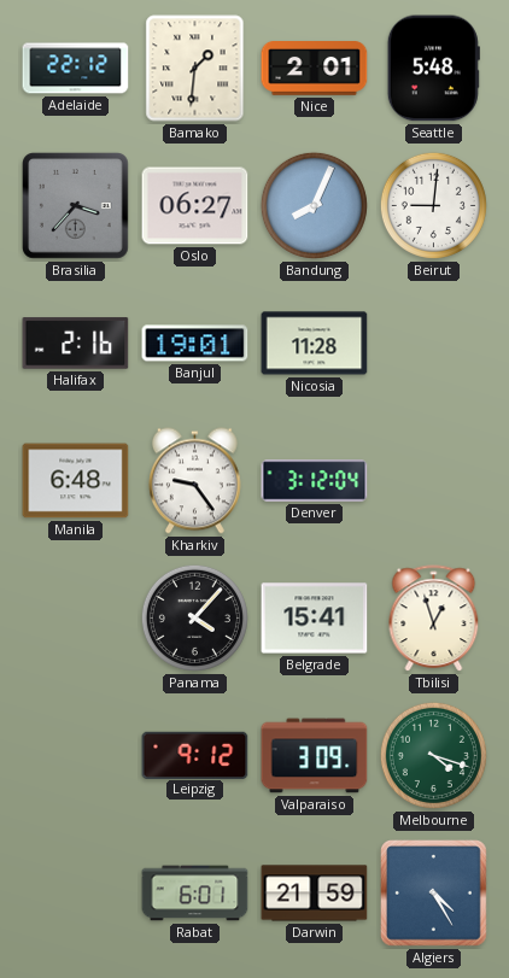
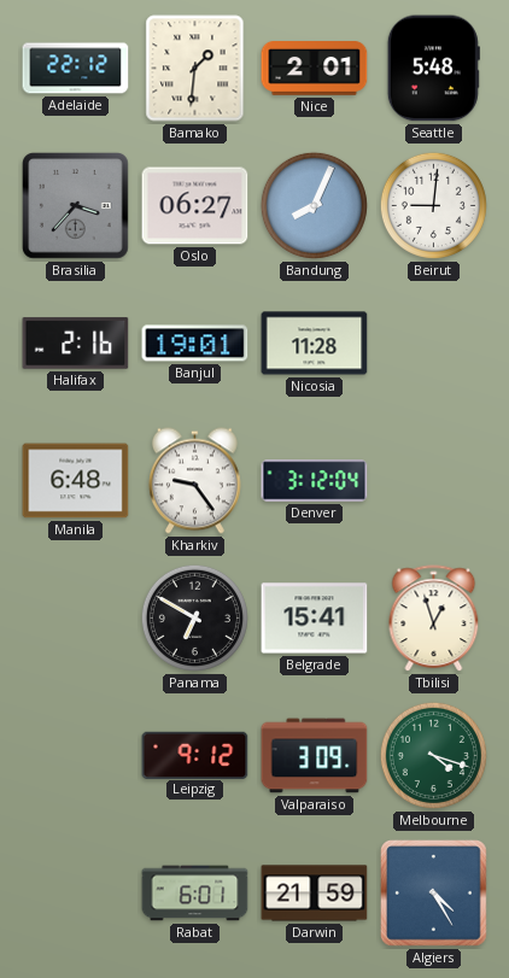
Panama: 4:07 -> 6:50
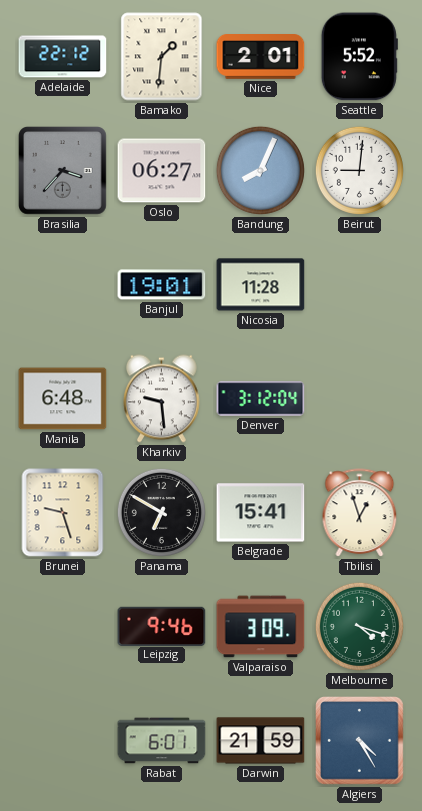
Seattle: 5:48 -> 5:52
Halifax: 2:16 -> none
Kharkiv: 9:24 -> 9:29
Brunei: none -> 9:27
Leipzig: 9:12 -> 9:46
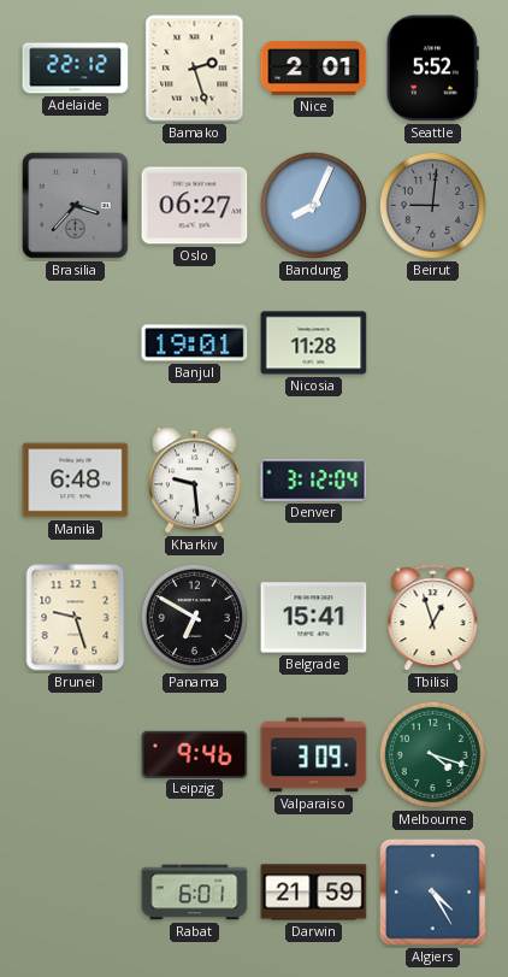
Bamako: 1:31 -> 2:27
Beirut dial: white -> grey
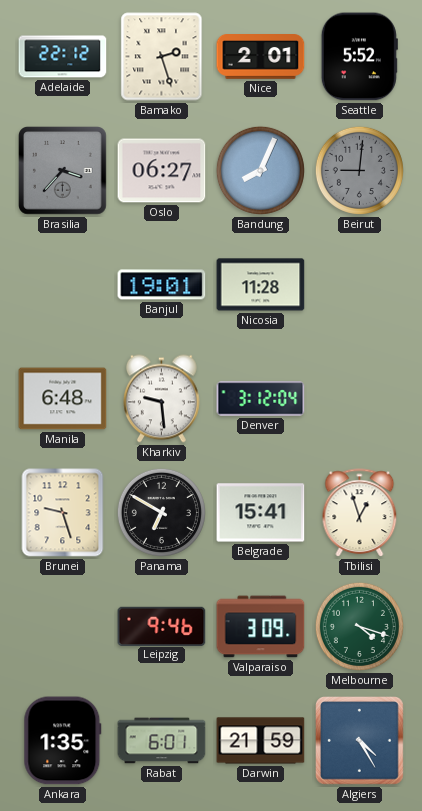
Ankara: none -> 1:35
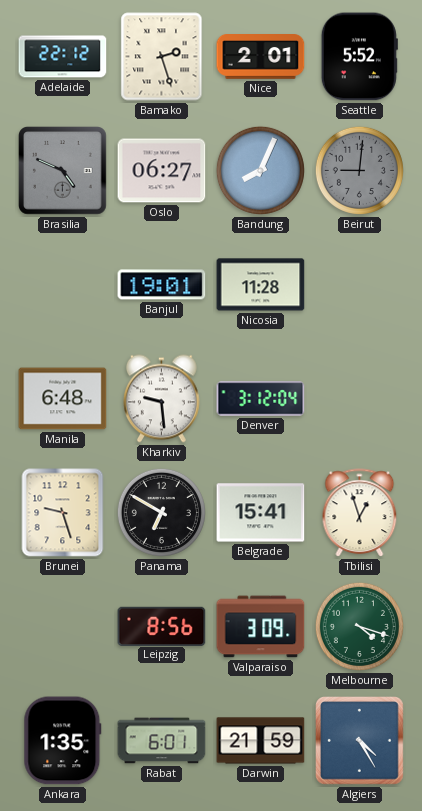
Brasilia: 3:37 -> 4:49
Leipzig: 9:46 -> 8:56
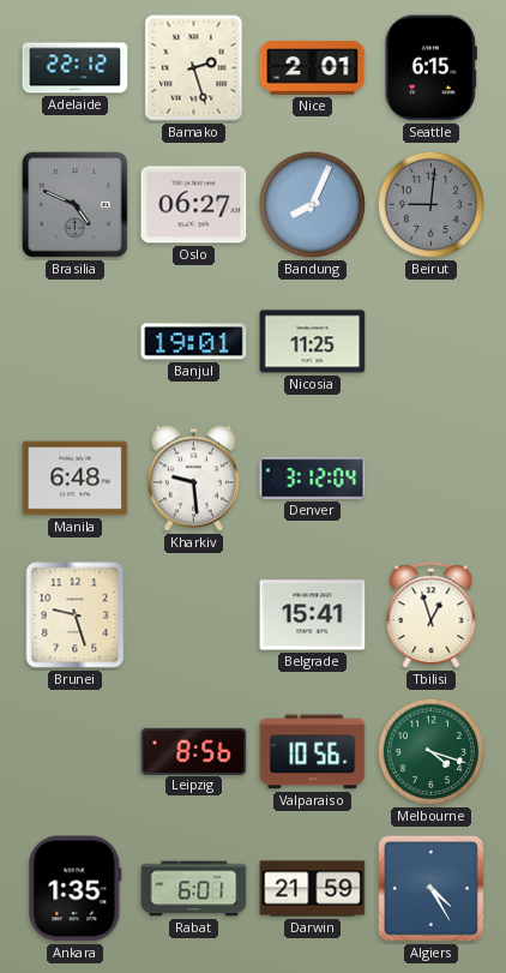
Seattle: 5:52 -> 6:15
Nicosia: 11:28 -> 11:25
Panama: 6:50 -> none
Valparaiso: 3:09 -> 10:56
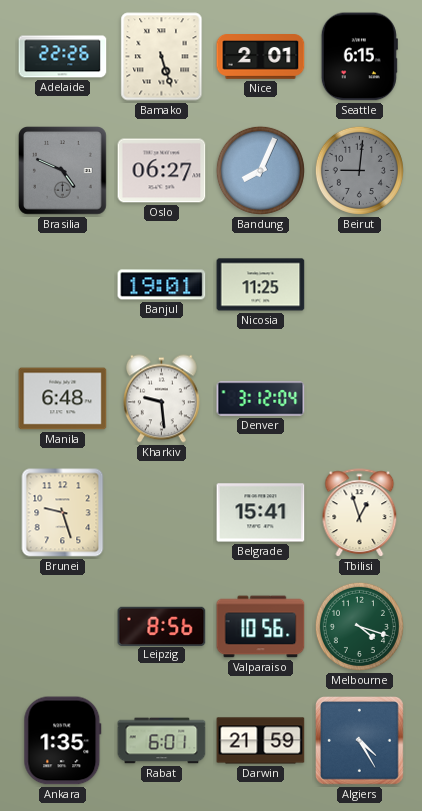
Adelaide: 22:12 -> 22:26
Bamako: 2:27 -> 5:27
